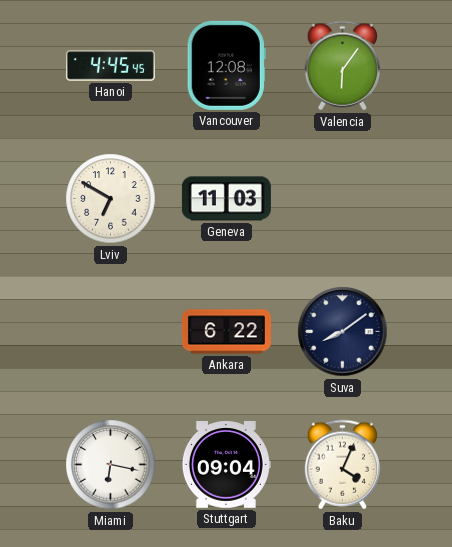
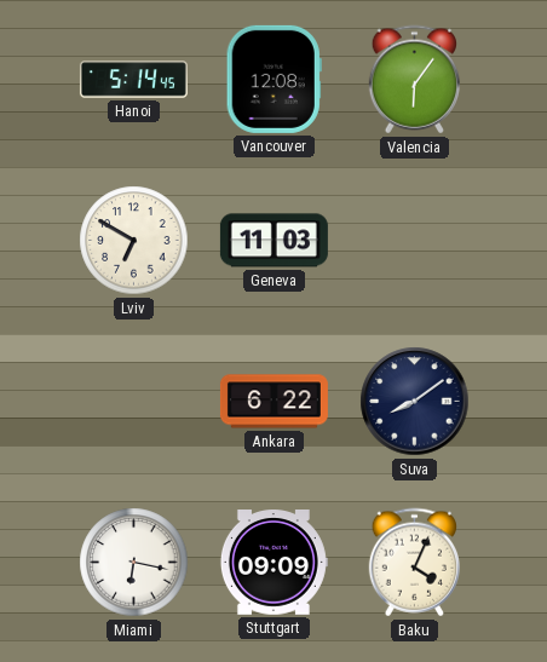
Hanoi: 4:45 -> 5:14
Stuttgart: 09:04 -> 09:09
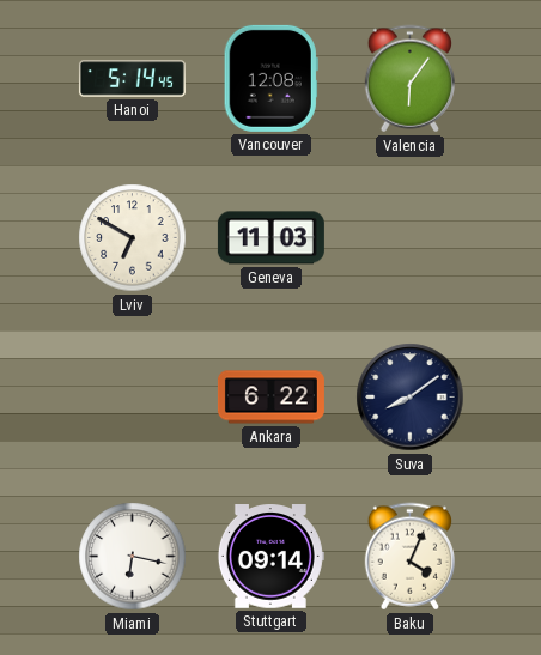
Stuttgart: 09:09 -> 09:14
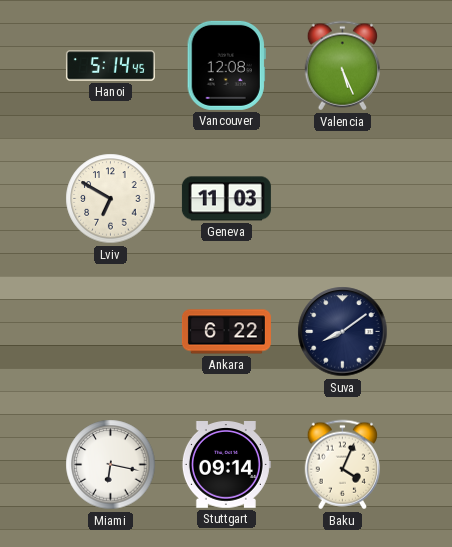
Valencia: 6:06 -> 5:26
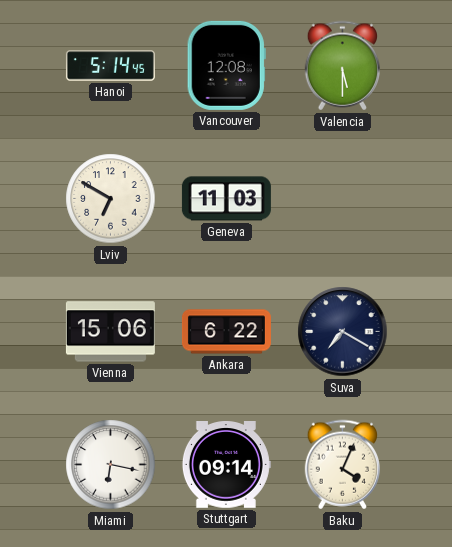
Valencia: 5:26 -> 5:30
Vienna: none -> 15:06
Suva: 8:09 -> 7:20
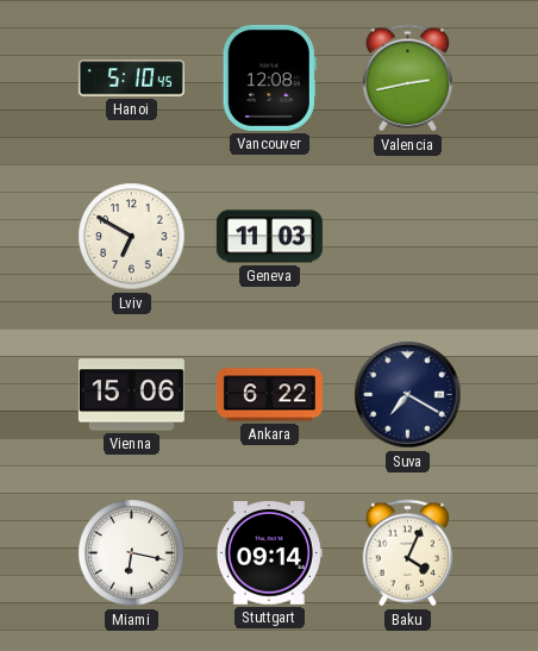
Hanoi: 5:14 -> 5:10
Valencia: 5:30 -> 2:43
